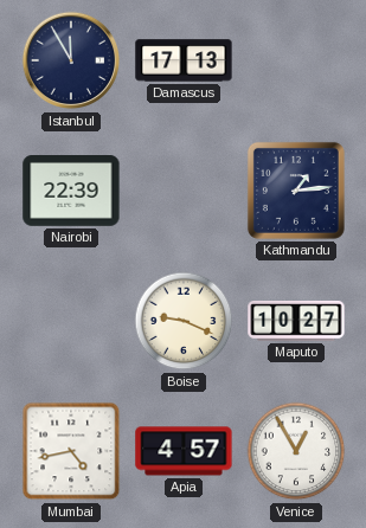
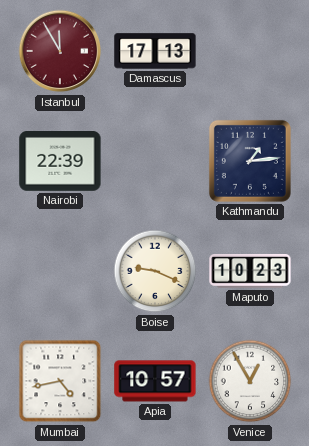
Istanbul dial: navy -> burgundy
Maputo: 10:27 -> 10:23
Apia: 4:57 -> 10:57
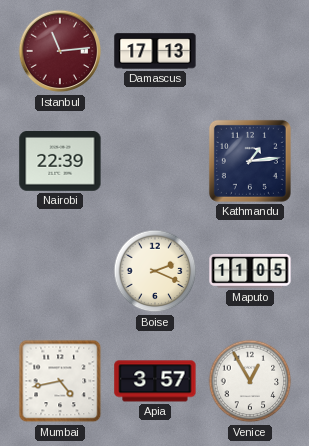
Istanbul: 11:55 -> 11:14
Boise: 9:19 -> 2:19
Maputo: 10:23 -> 11:05
Apia: 10:57 -> 3:57
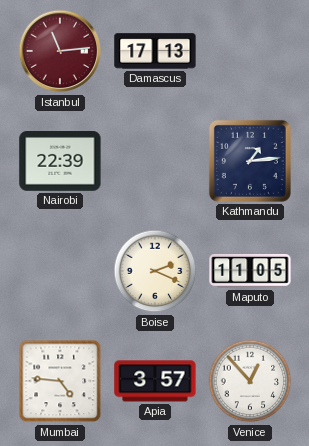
Mumbai: 4:43 -> 4:46
Venice: 12:55 -> 12:53
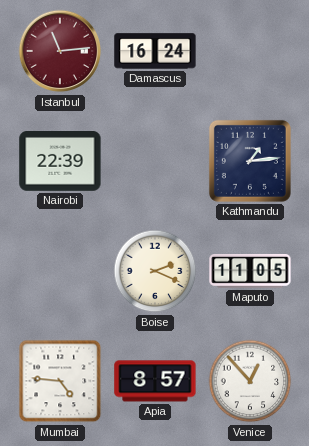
Damascus: 17:13 -> 16:24
Apia: 3:57 -> 8:57
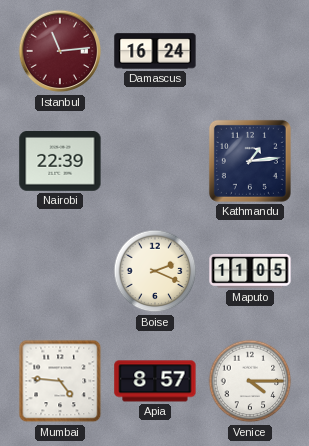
Venice: 12:53 -> 4:15
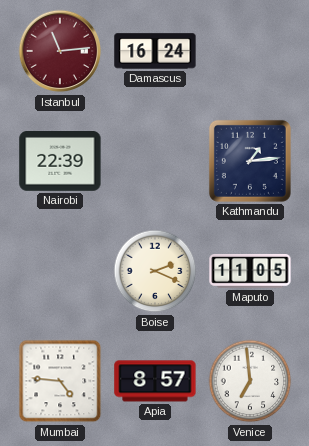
Venice: 4:15 -> 6:59
